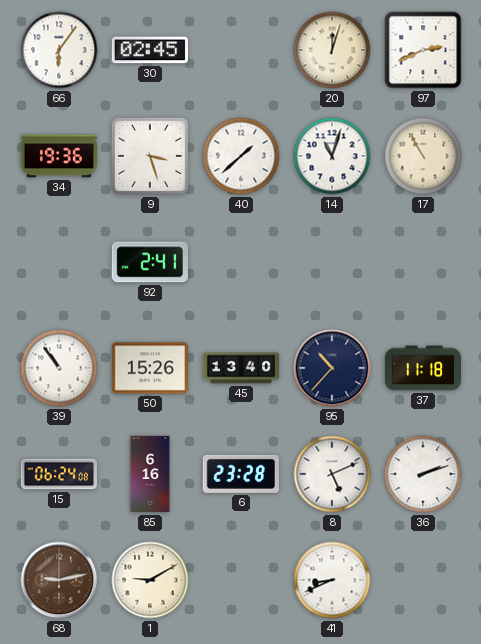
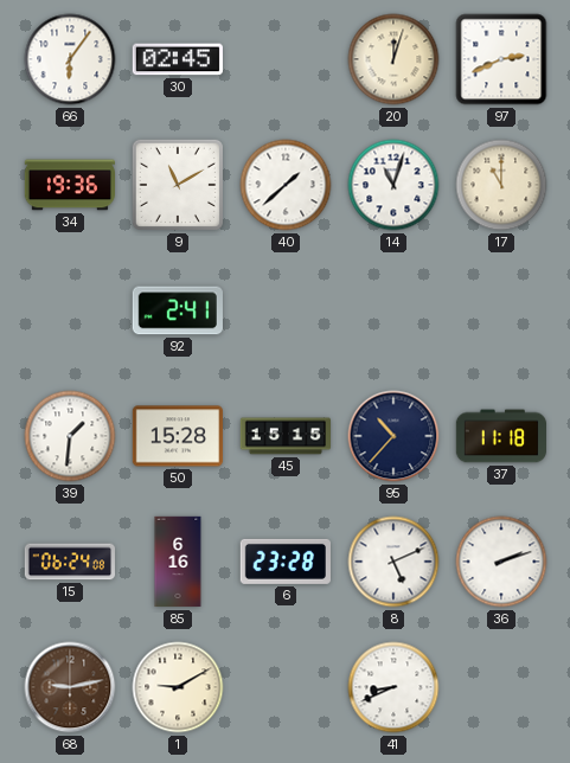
9: 3:27 -> 11:10
17: 10:55 -> 11:00
39: 10:54 -> 1:31
50: 15:26 -> 15:28
45: 13:40 -> 15:15
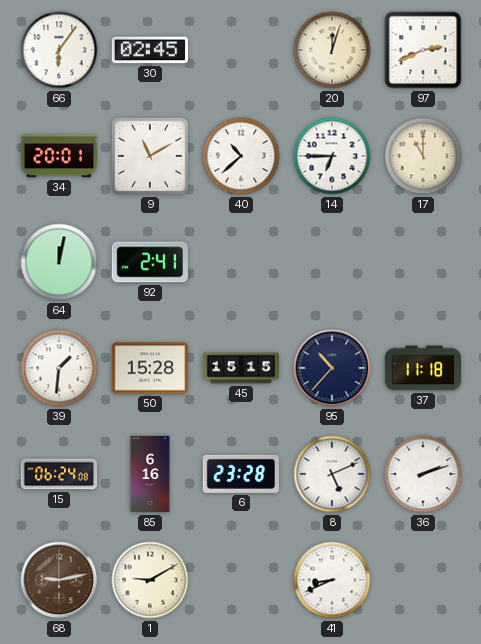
34: 19:36 -> 20:01
40: 1:38 -> 10:38
14: 11:03 -> 6:45
64: none -> 12:02
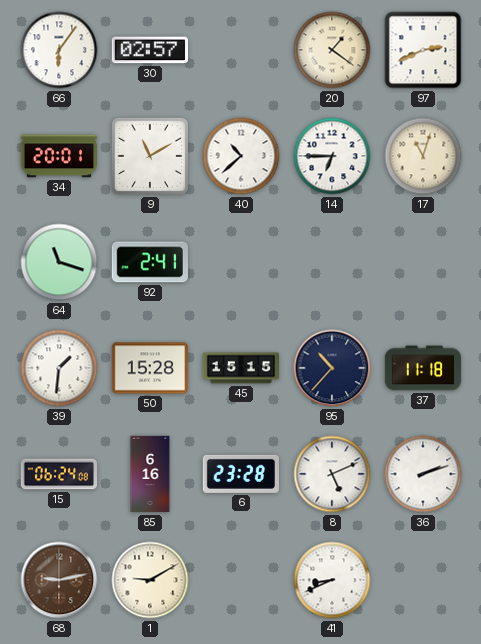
30: 02:45 -> 02:57
20: 12:03 -> 1:21
17: 11:00 -> 11:03
64: 12:02 -> 11:18
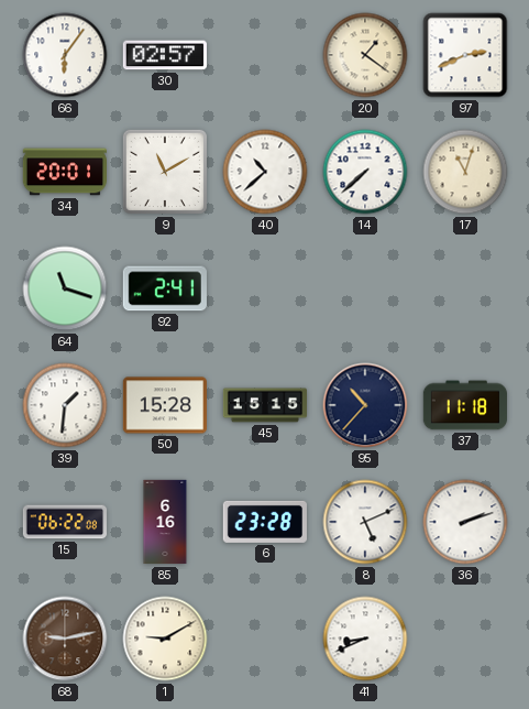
14: 6:45 -> 7:38
15: 06:24 -> 06:22
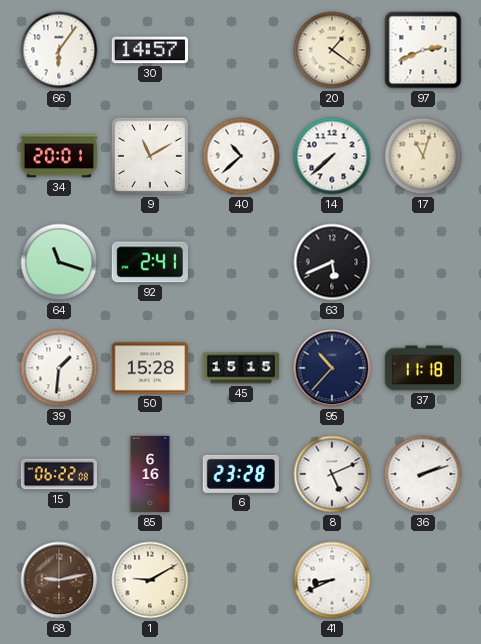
30: 02:57 -> 14:57
63: none -> 5:41
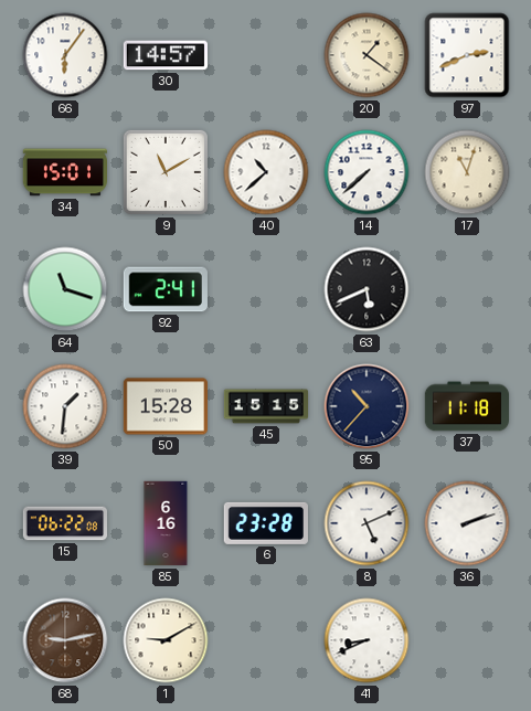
34: 20:01 -> 15:01
